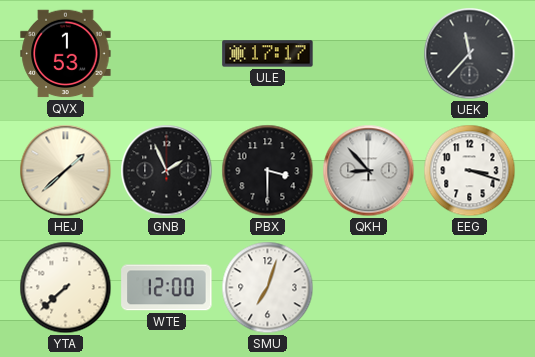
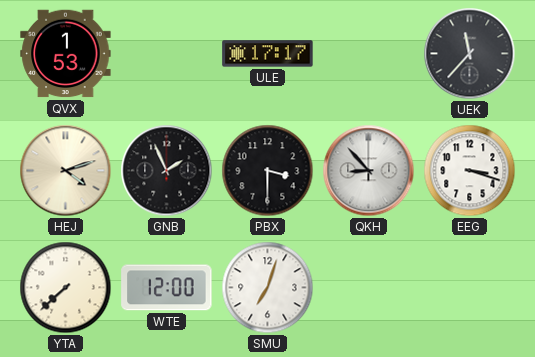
HEJ: 1:38 -> 4:12
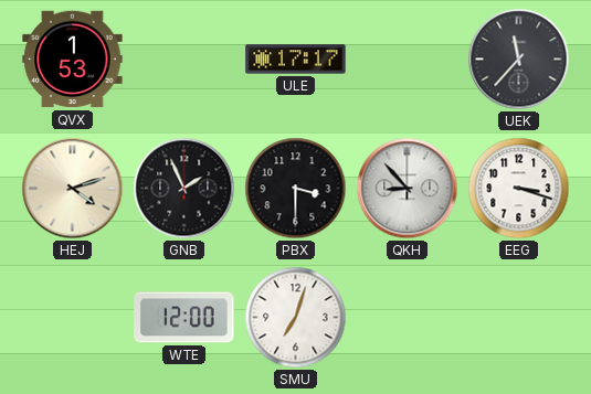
YTA: 7:38 -> none
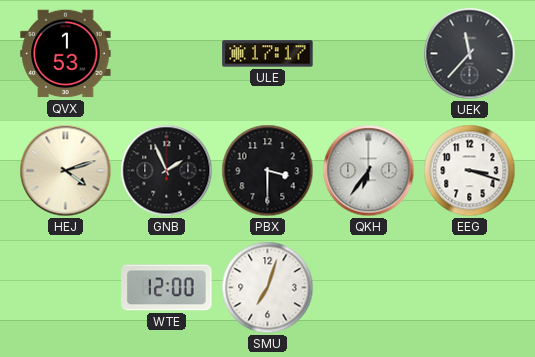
QKH: 8:53 -> 6:36
